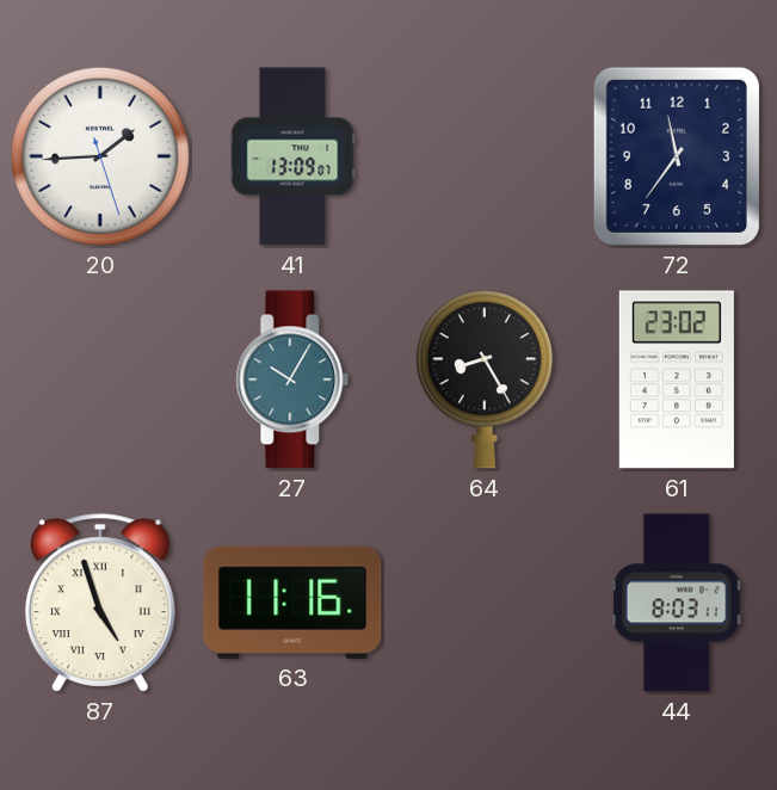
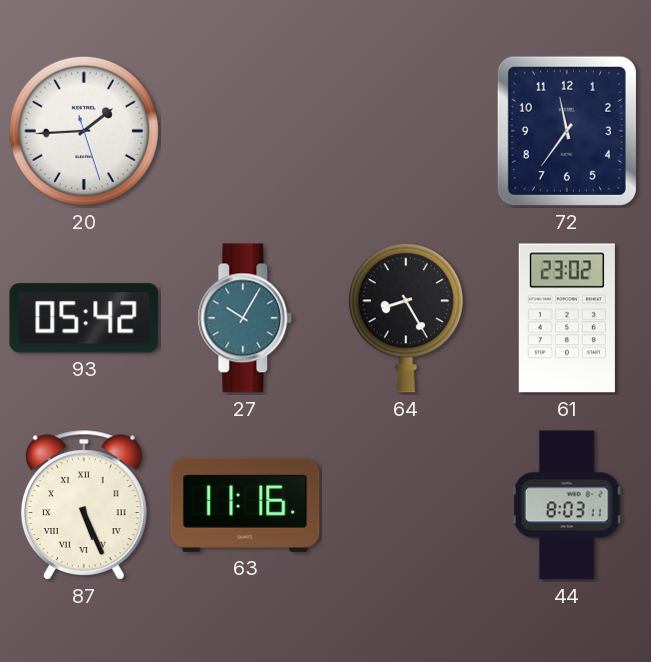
41: 13:09 -> none
93: none -> 05:42
87: 4:57 -> 5:26
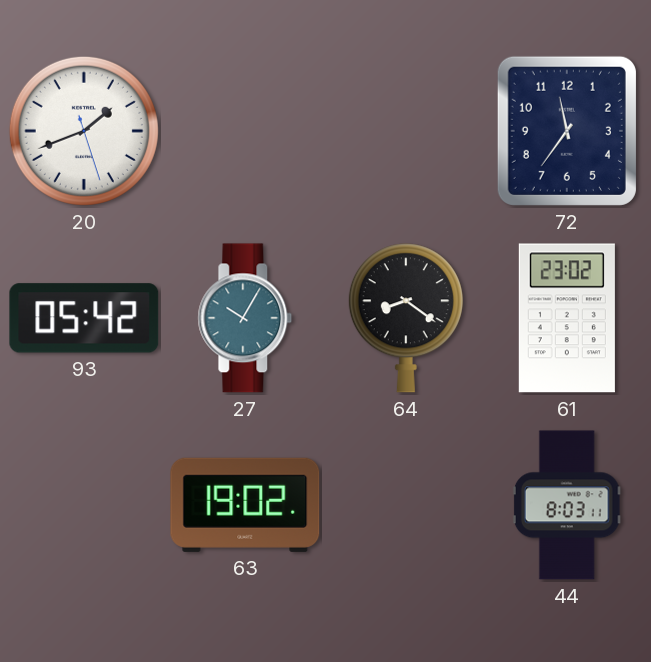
20: 1:44 -> 1:41
64: 8:25 -> 8:21
87: 5:26 -> none
63: 11:16 -> 19:02
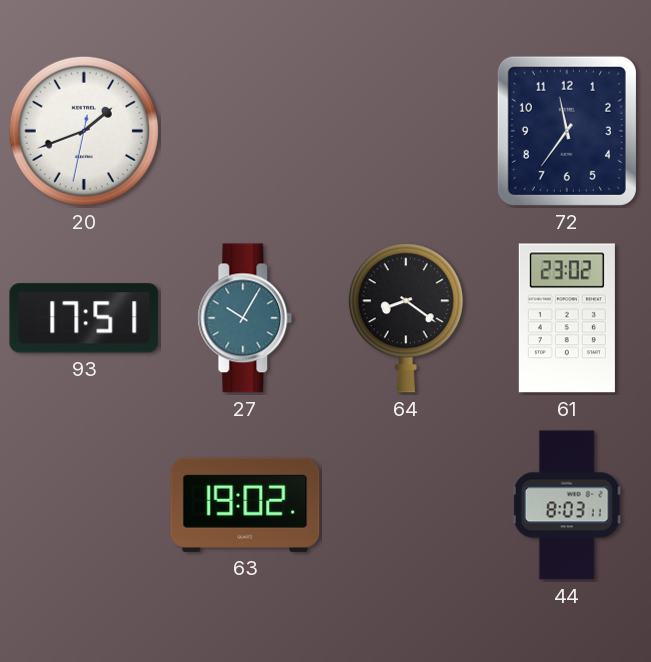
20: 1:41:27 -> 1:41:32
93: 05:42 -> 17:51
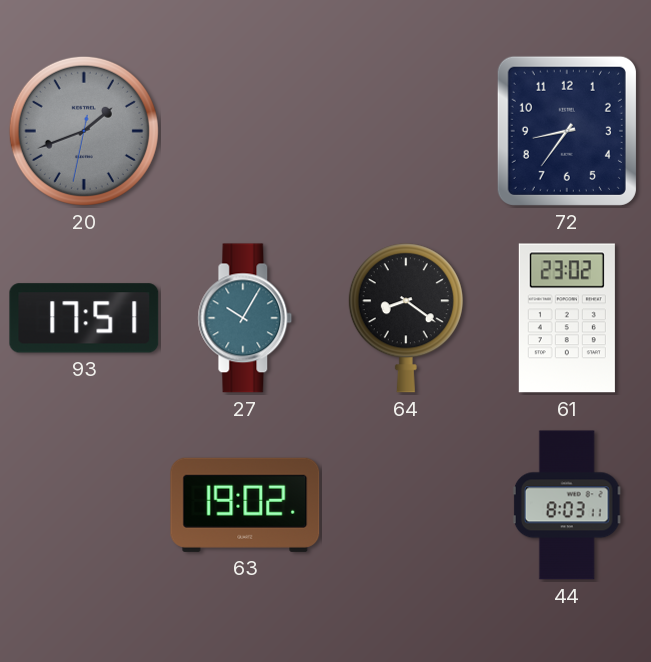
20 dial: white -> grey
72: 11:36 -> 8:36
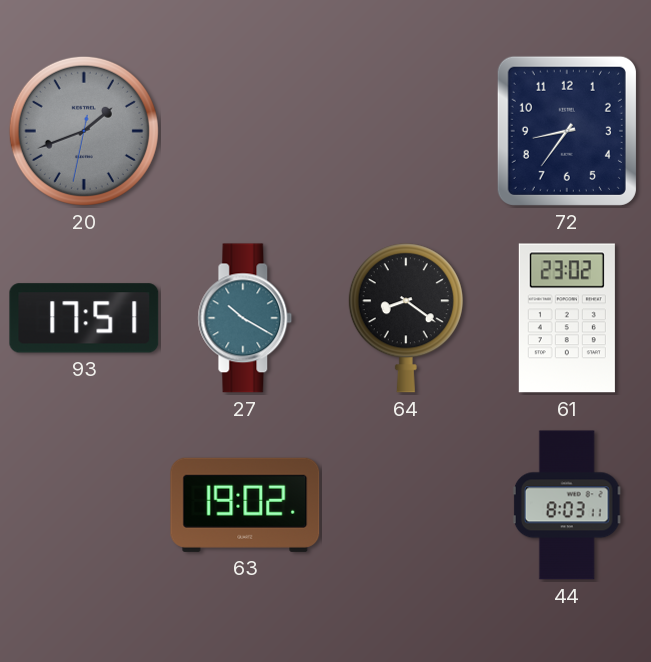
27: 10:05 -> 10:20
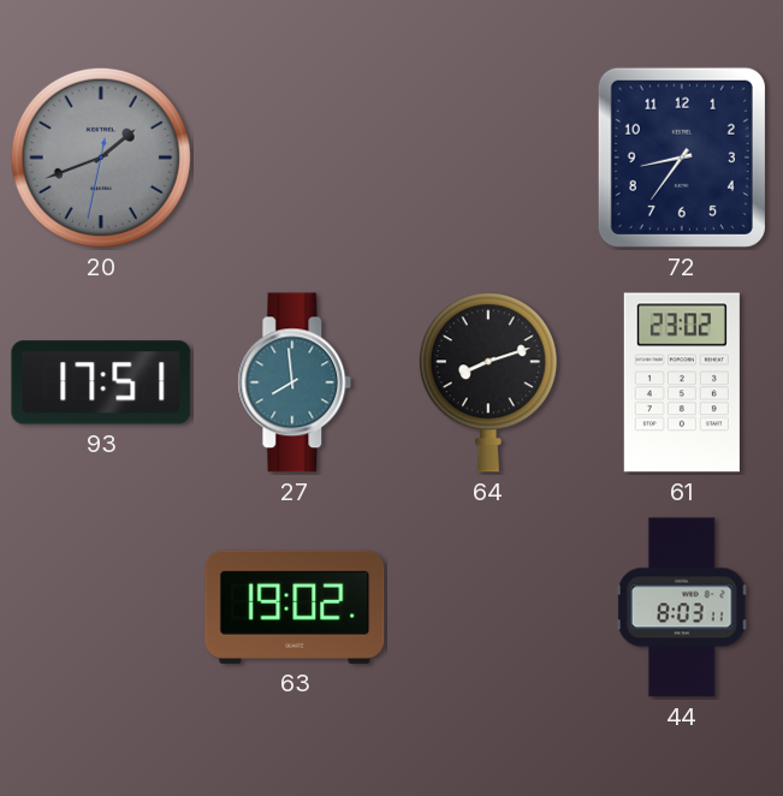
27: 10:20 -> 7:59
64: 8:21 -> 8:12
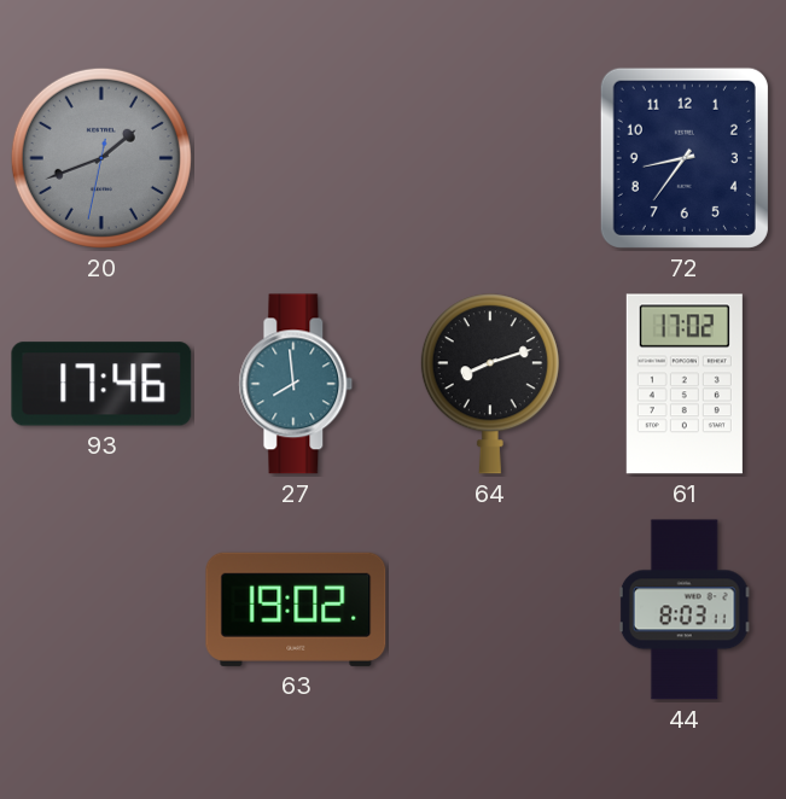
93: 17:51 -> 17:46
61: 23:02 -> 17:02
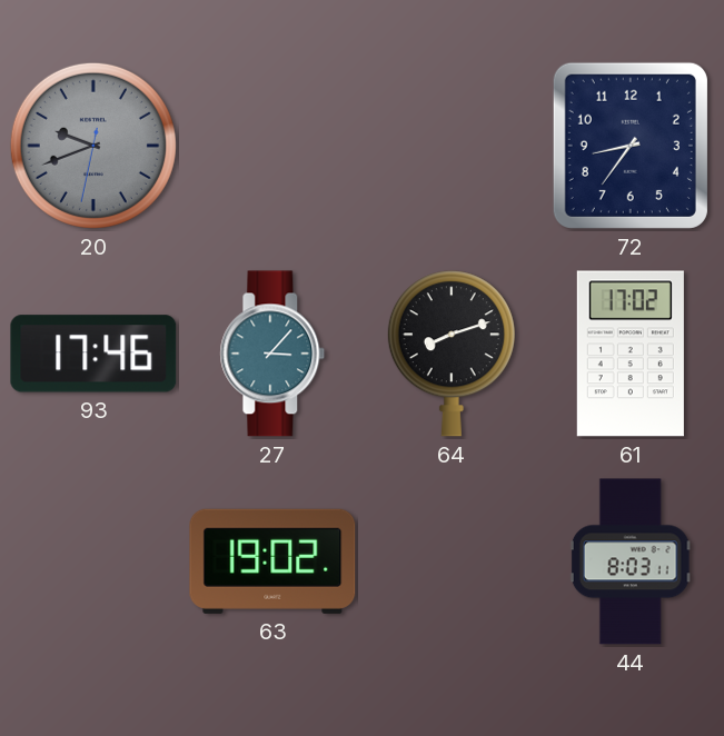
20: 1:41 -> 9:41
27: 7:59 -> 3:07
